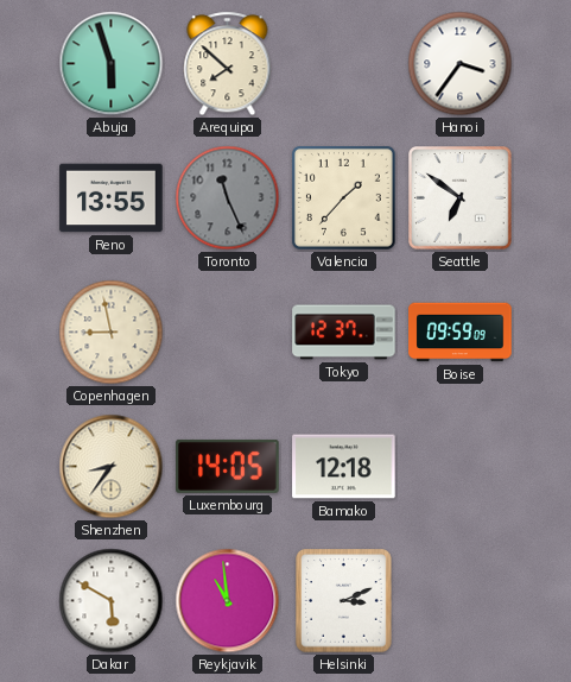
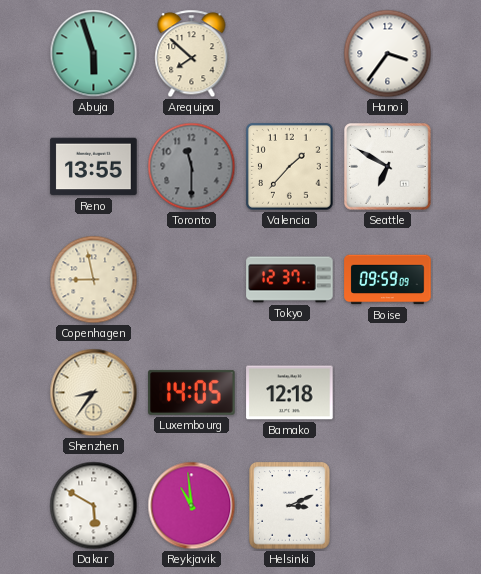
Toronto: 11:26 -> 11:30
Seattle: 6:51 -> 6:50
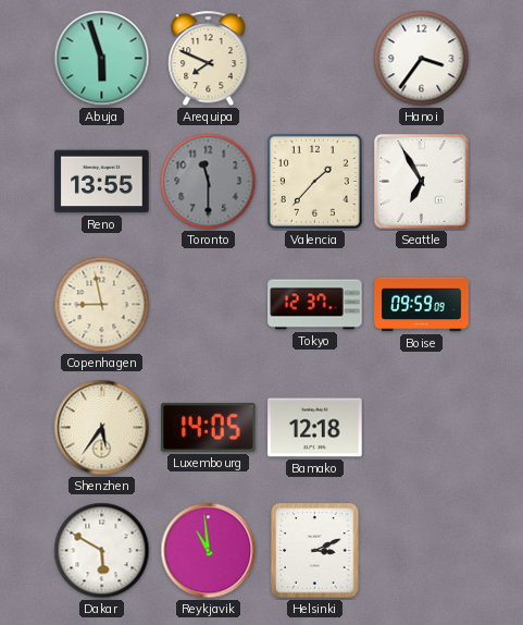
Arequipa: 7:52 -> 7:49
Seattle: 6:50 -> 6:55
Shenzhen: 8:36 -> 5:36
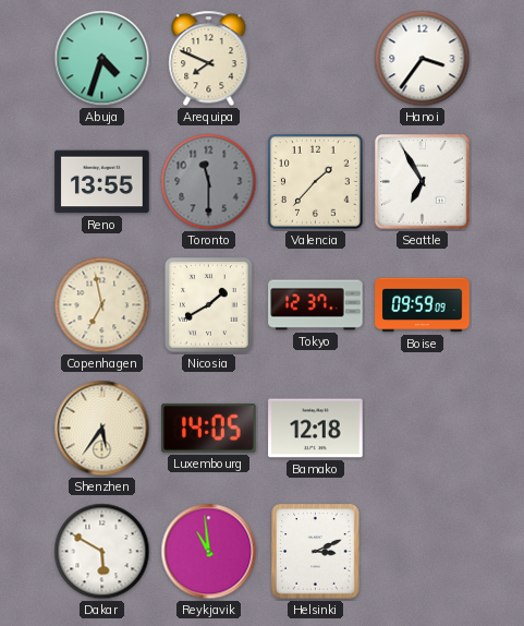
Abuja: 5:57 -> 4:33
Copenhagen: 8:58 -> 6:58
Nicosia: none -> 1:40
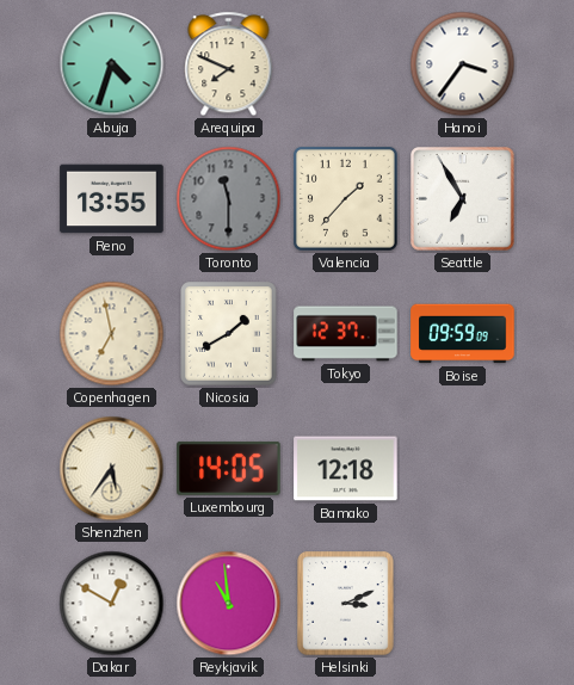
Dakar: 5:50 -> 12:50
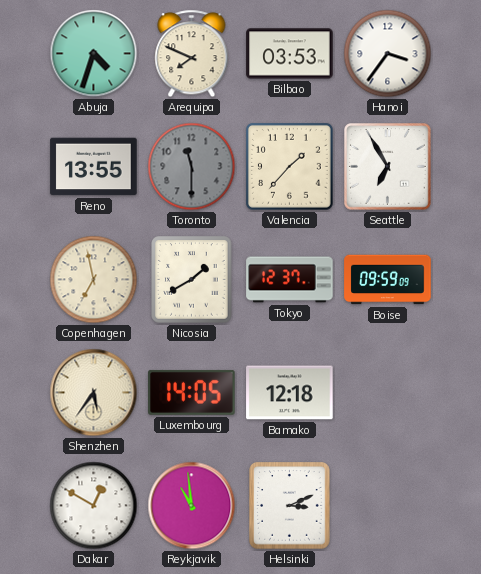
Bilbao: none -> 03:53
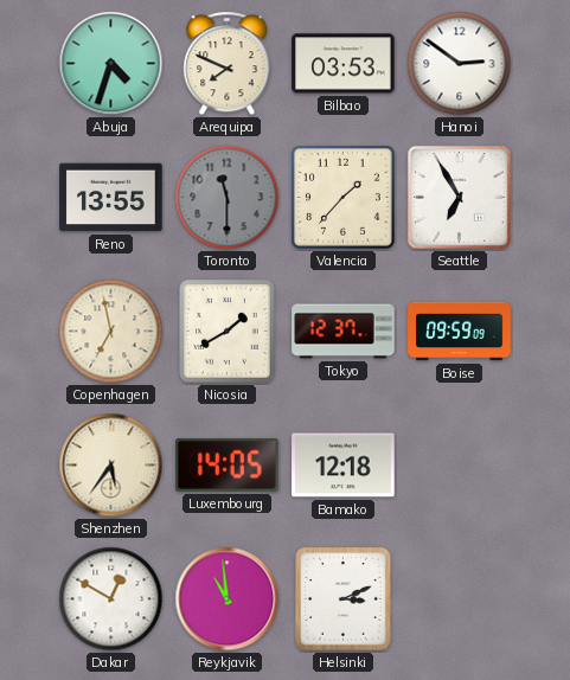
Hanoi: 3:36 -> 2:51
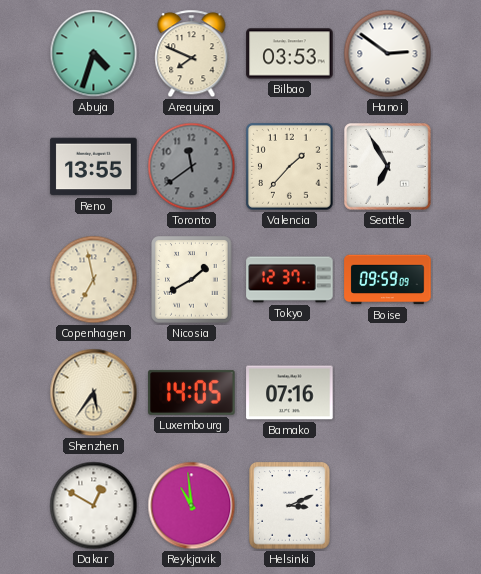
Toronto: 11:30 -> 11:39
Bamako: 12:18 -> 07:16
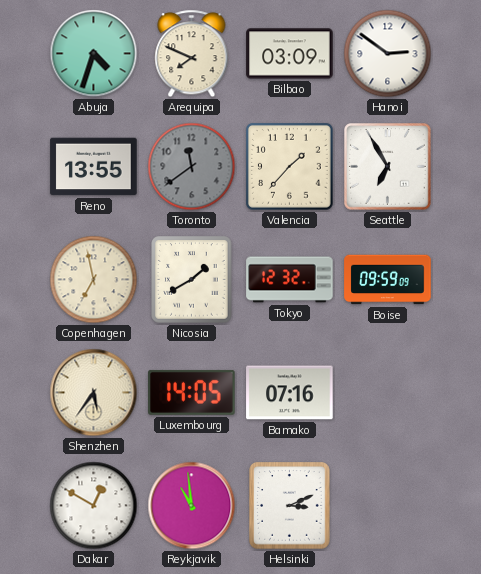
Bilbao: 03:53 -> 03:09
Tokyo: 12:37 -> 12:32
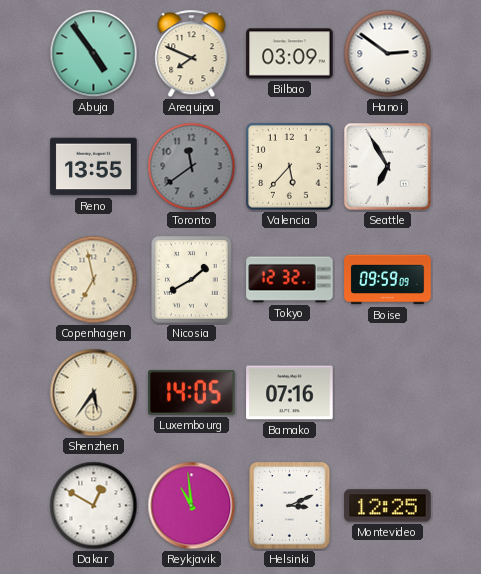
Abuja: 4:33 -> 4:54
Valencia: 1:37 -> 5:37
Montevideo: none -> 12:25
